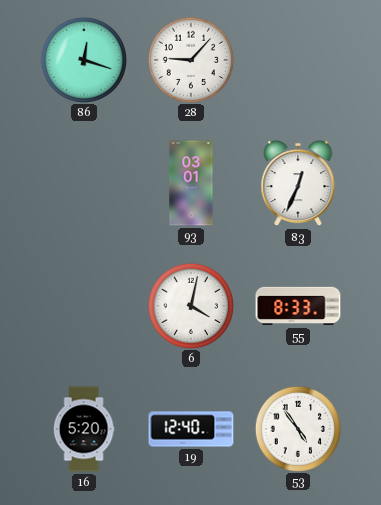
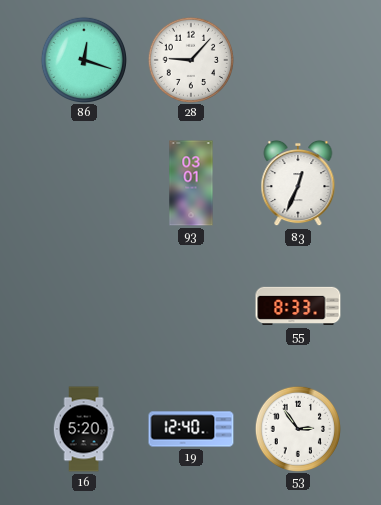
6: 4:02 -> none
53: 4:54 -> 2:54
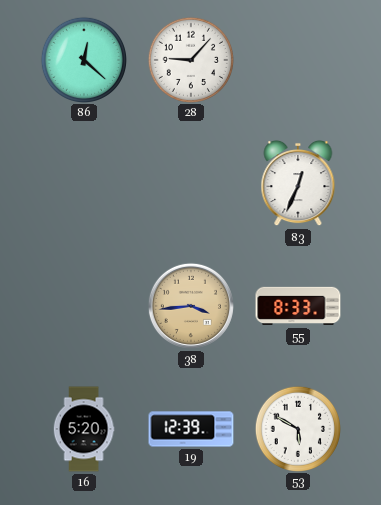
86: 12:18 -> 12:22
93: 03:01 -> none
38: none -> 3:44
19: 12:40 -> 12:39
53: 2:54 -> 5:50
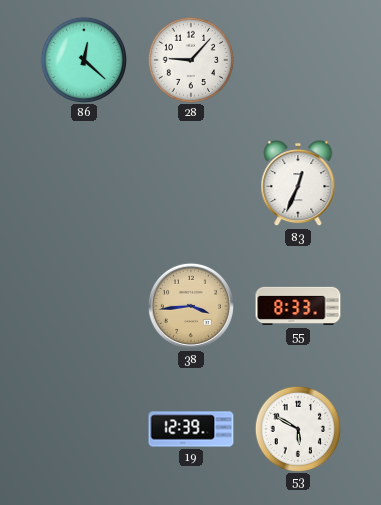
16: 5:20 -> none
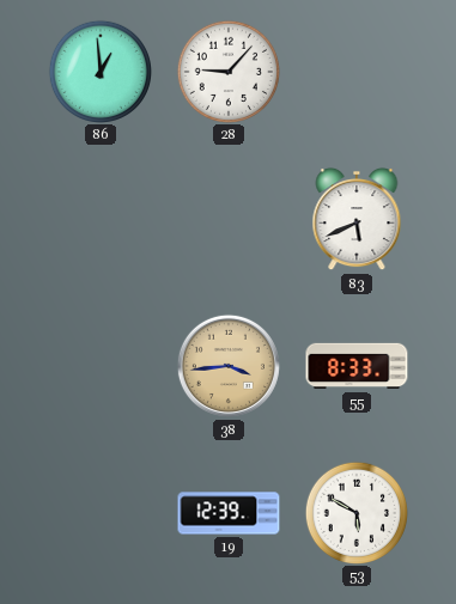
86: 12:22 -> 12:59
83: 12:34 -> 5:41
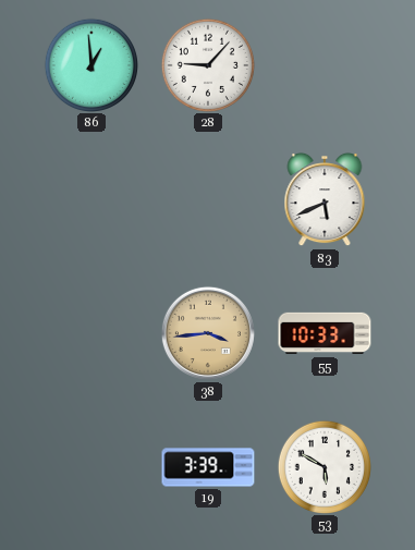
55: 8:33 -> 10:33
19: 12:39 -> 3:39
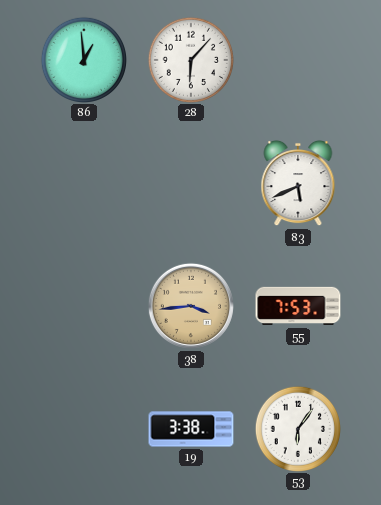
28: 9:07 -> 6:07
55: 10:33 -> 7:53
19: 3:39 -> 3:38
53: 5:50 -> 6:06
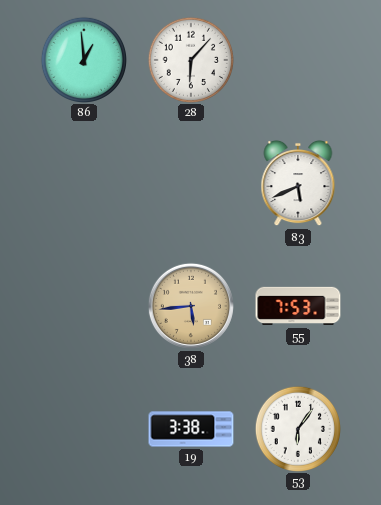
38: 3:44 -> 5:44
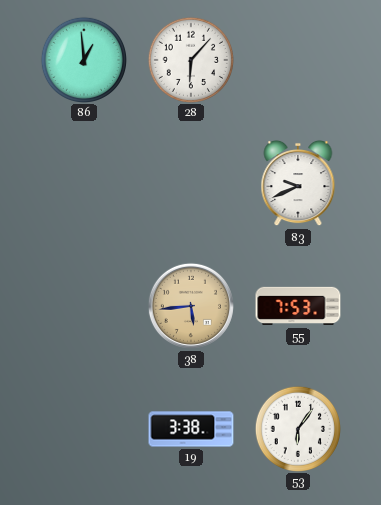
83: 5:41 -> 9:41
